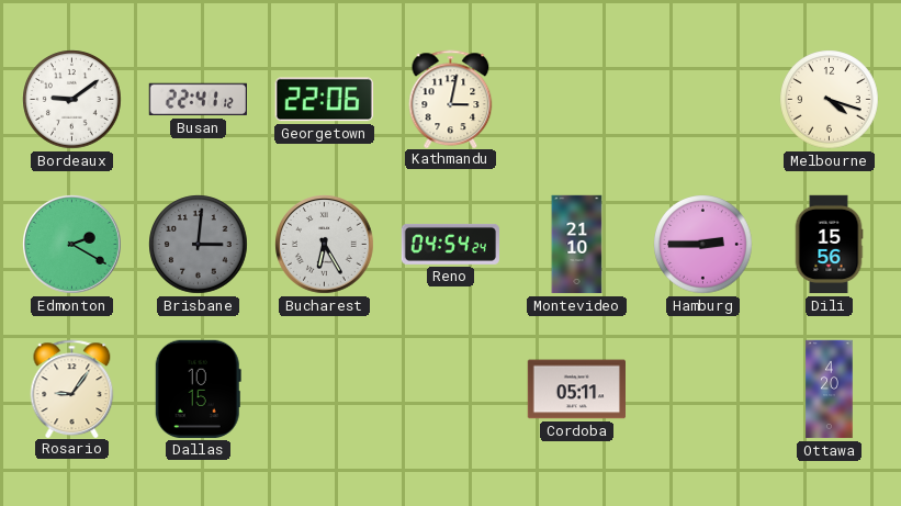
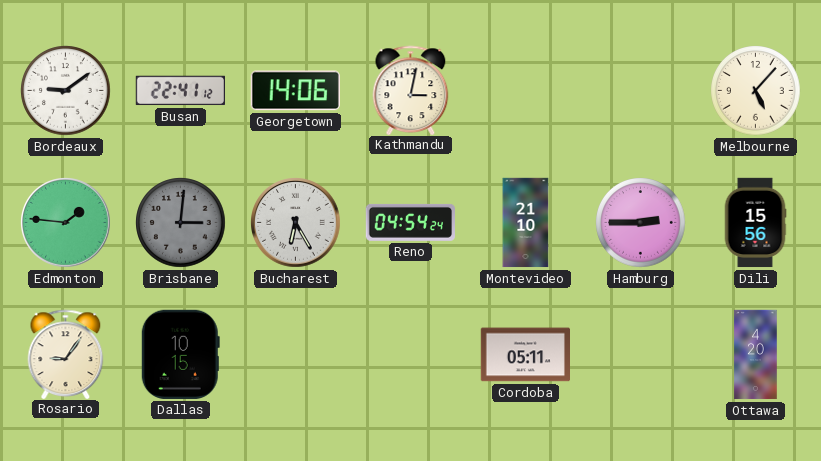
Georgetown: 22:06 -> 14:06
Melbourne: 4:18 -> 5:07
Edmonton: 2:20 -> 1:46
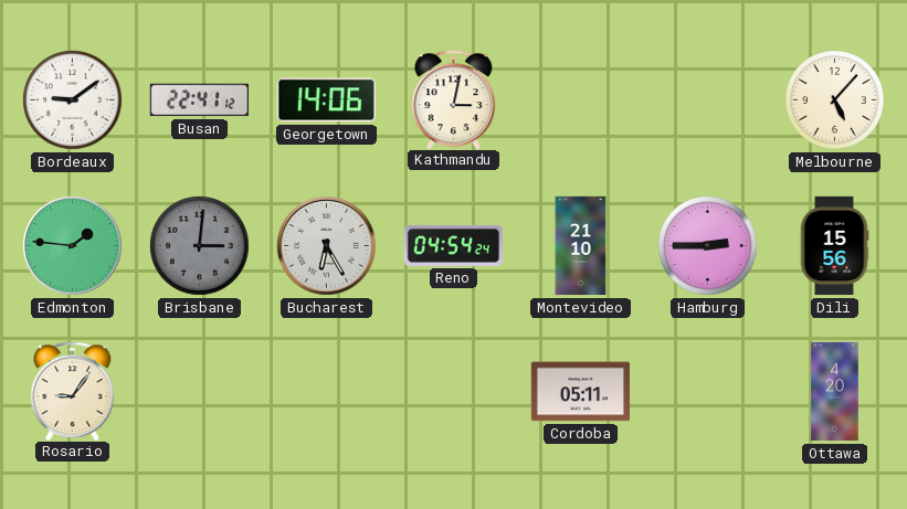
Dallas: 10:15 -> none
